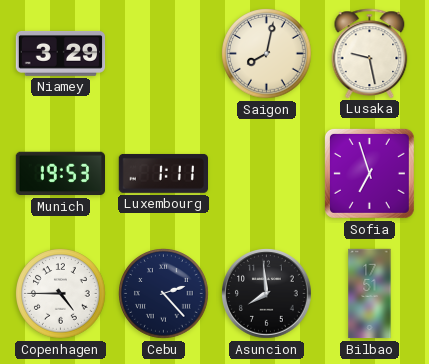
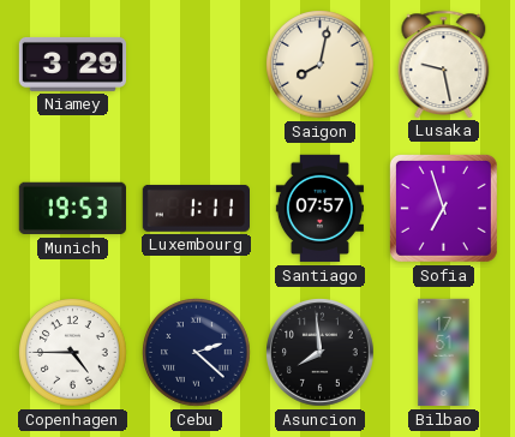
Santiago: none -> 07:57
Cebu: 2:23 -> 2:22
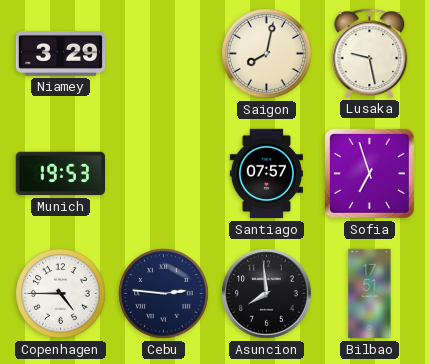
Luxembourg: 1:11 -> none
Cebu: 2:22 -> 2:46
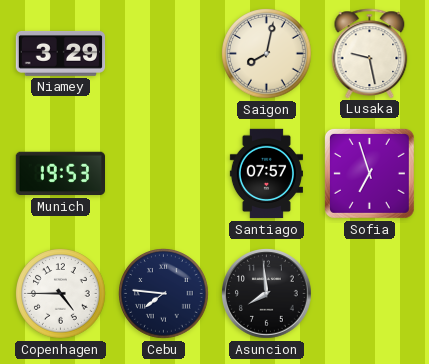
Cebu: 2:46 -> 7:46
Bilbao: 17:51 -> none
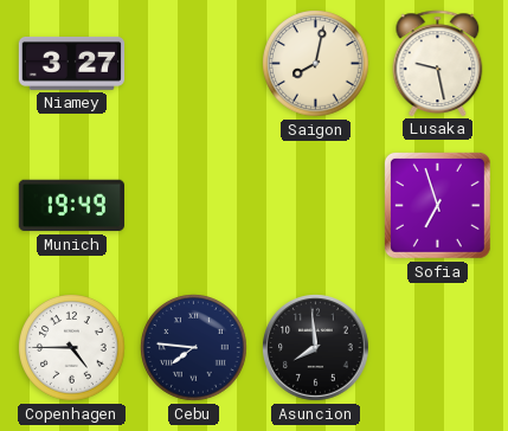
Niamey: 3:29 -> 3:27
Munich: 19:53 -> 19:49
Santiago: 07:57 -> none
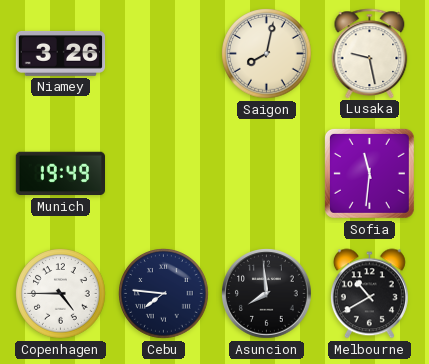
Niamey: 3:27 -> 3:26
Sofia: 6:57 -> 11:31
Melbourne: none -> 10:40
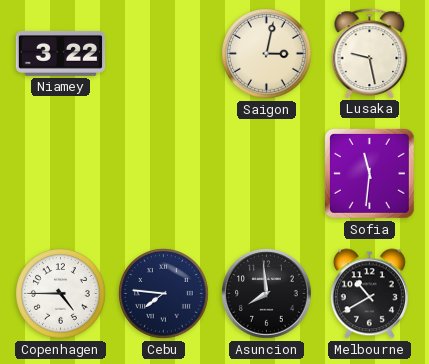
Niamey: 3:26 -> 3:22
Saigon: 8:02 -> 3:02
Munich: 19:49 -> none
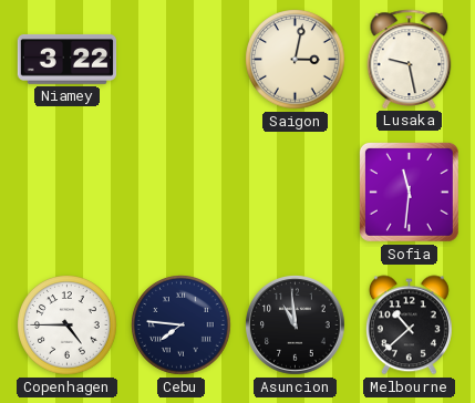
Asuncion: 7:59 -> 10:59
Melbourne: 10:40 -> 10:38
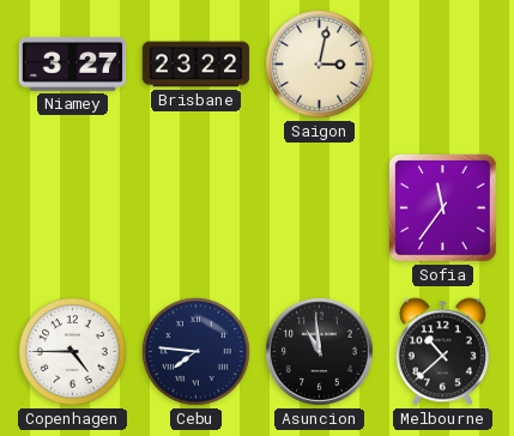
Niamey: 3:22 -> 3:27
Brisbane: none -> 23:22
Lusaka: 9:28 -> none
Sofia: 11:31 -> 11:36
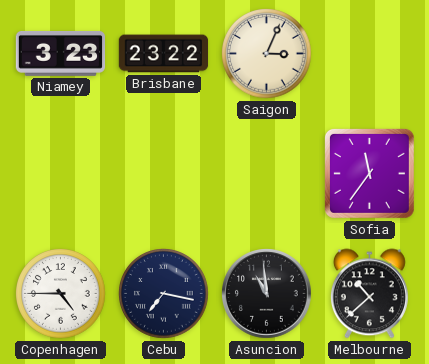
Niamey: 3:27 -> 3:23
Saigon: 3:02 -> 3:04
Cebu: 7:46 -> 7:17
